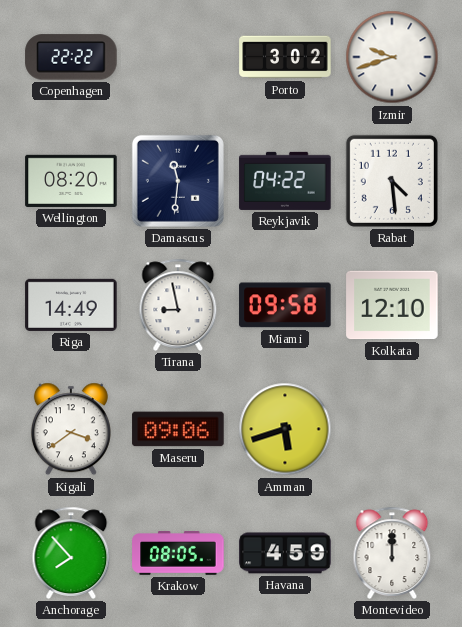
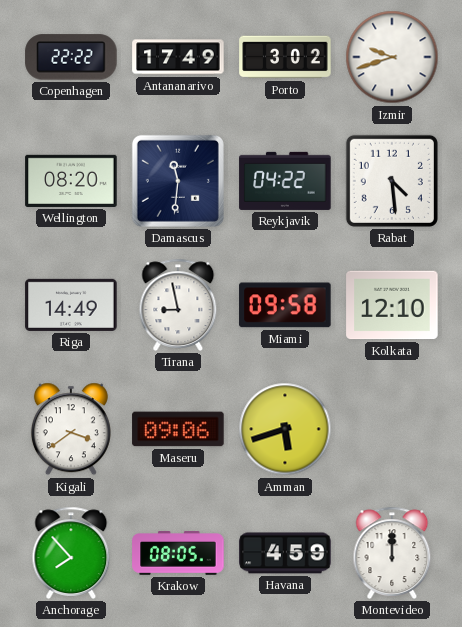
Antananarivo: none -> 17:49
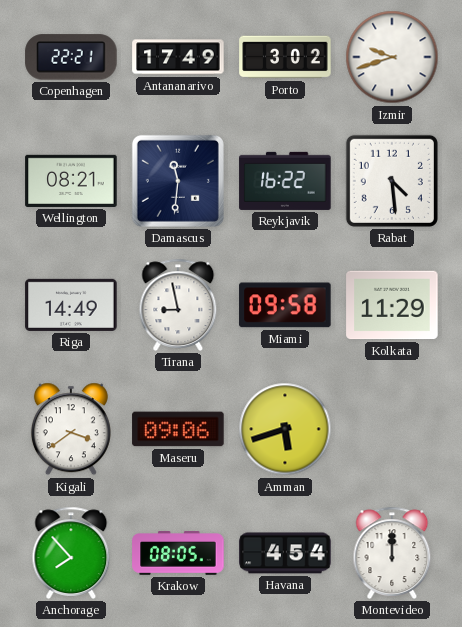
Copenhagen: 22:22 -> 22:21
Wellington: 08:20 -> 08:21
Reykjavik: 04:22 -> 16:22
Kolkata: 12:10 -> 11:29
Havana: 4:59 -> 4:54
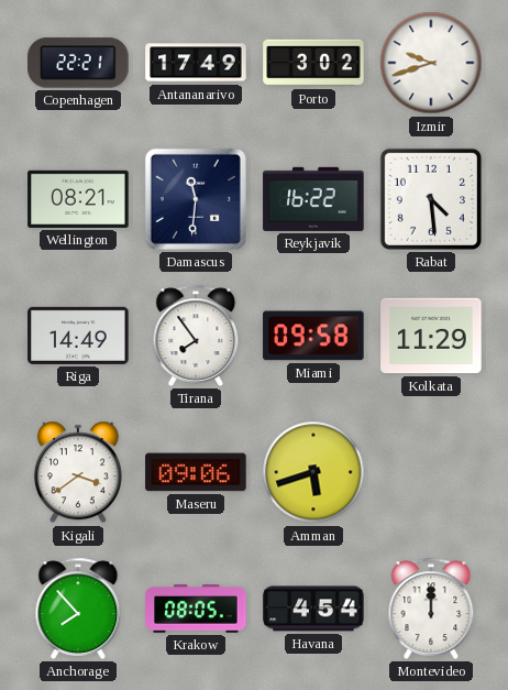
Tirana: 8:58 -> 7:54
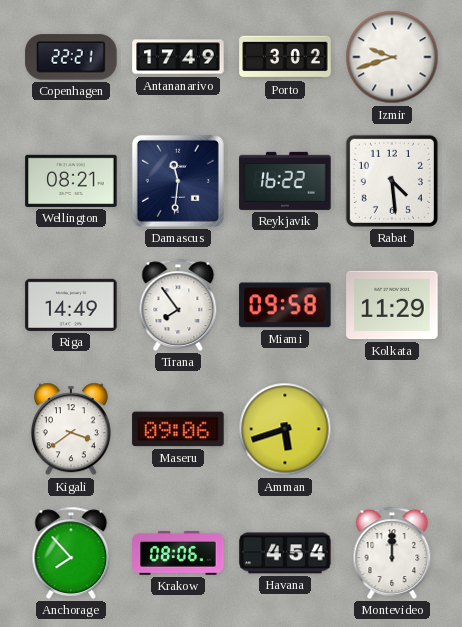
Krakow: 08:05 -> 08:06
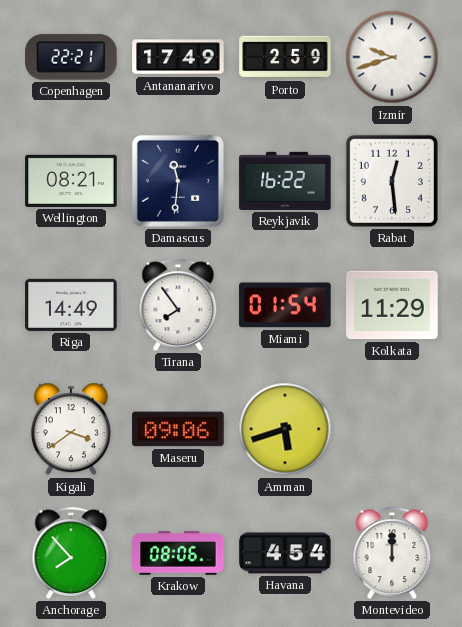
Porto: 3:02 -> 2:59
Rabat: 4:29 -> 12:29
Miami: 09:58 -> 01:54
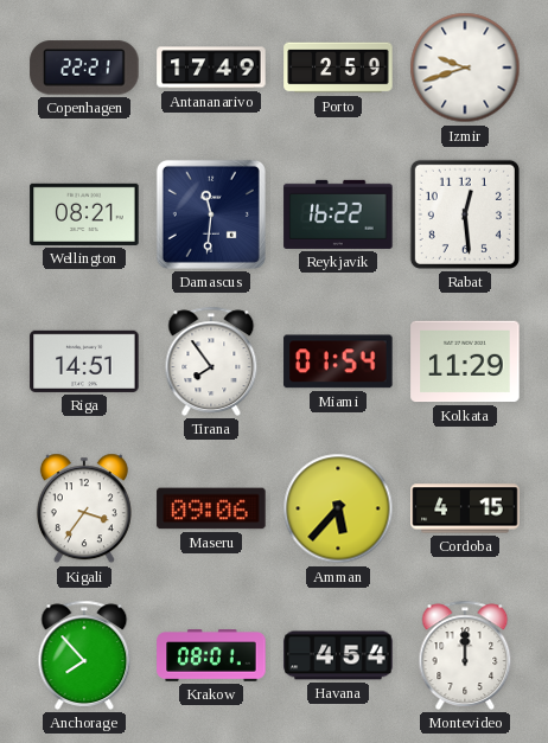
Riga: 14:49 -> 14:51
Kigali: 3:39 -> 3:36
Amman: 5:42 -> 5:37
Cordoba: none -> 4:15
Krakow: 08:06 -> 08:01
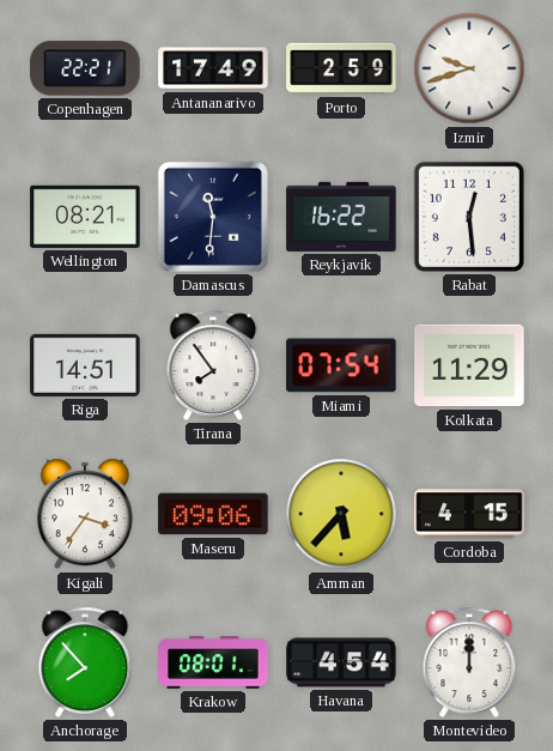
Miami: 01:54 -> 07:54
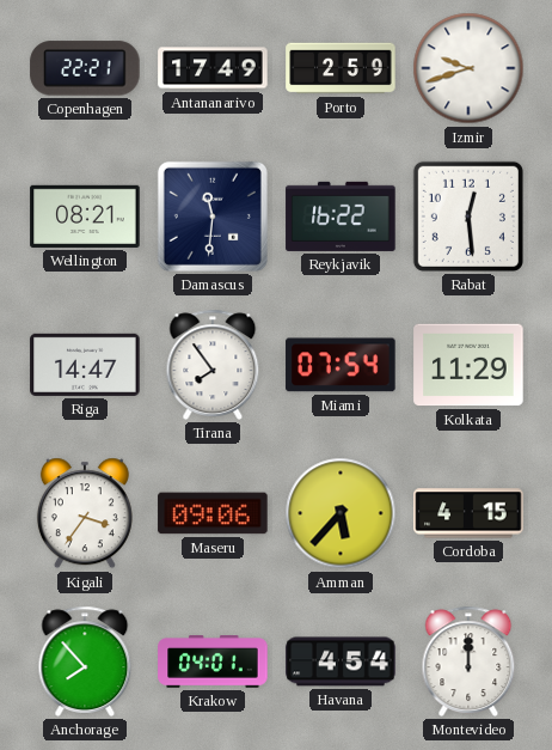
Riga: 14:51 -> 14:47
Krakow: 08:01 -> 04:01
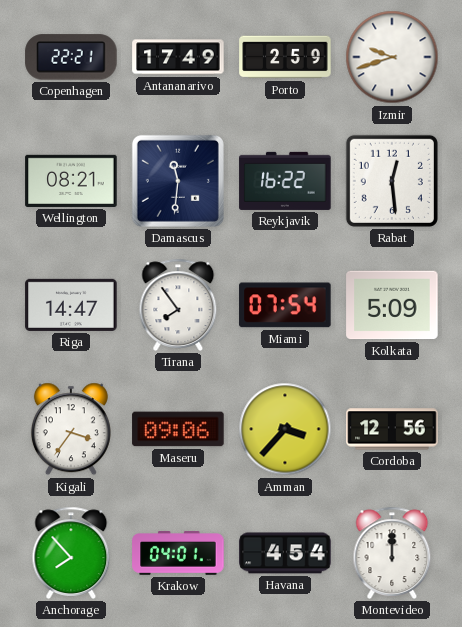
Kolkata: 11:29 -> 5:09
Amman: 5:37 -> 3:37
Cordoba: 4:15 -> 12:56
